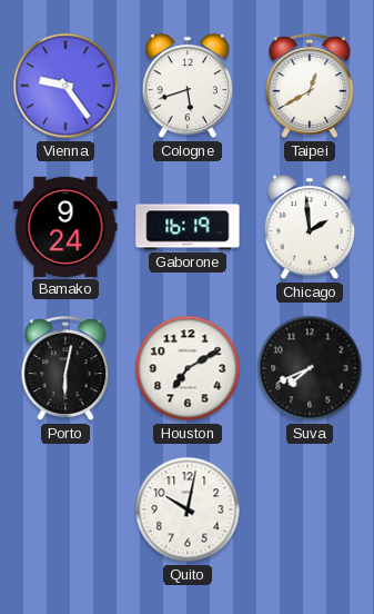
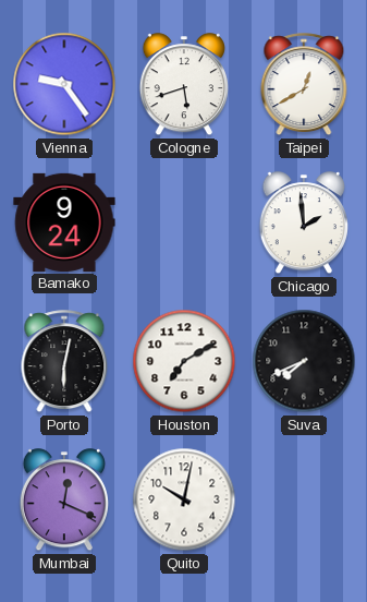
Gaborone: 16:19 -> none
Mumbai: none -> 12:19
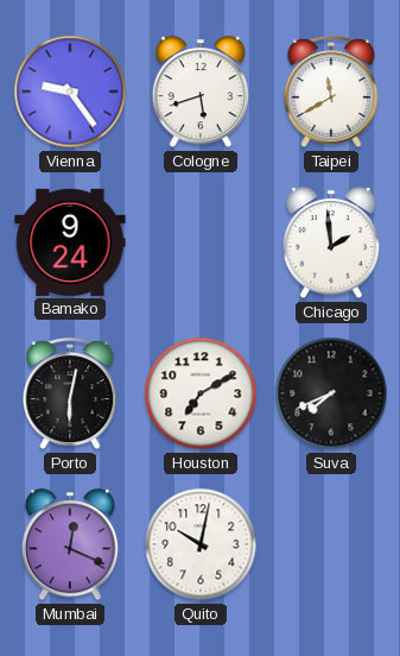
Taipei: 12:40 -> 11:40
